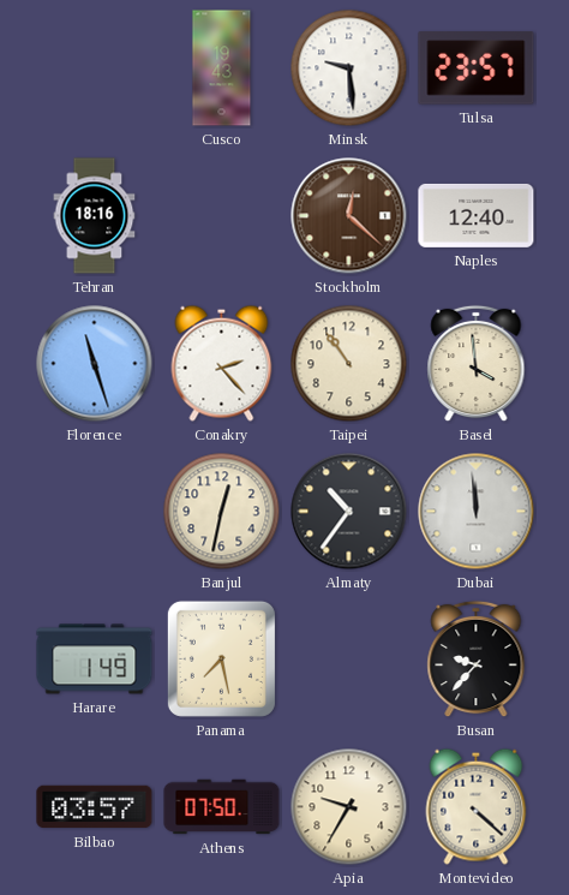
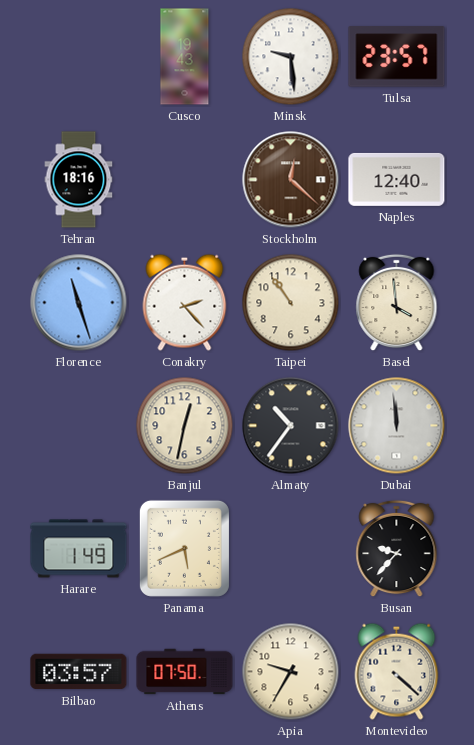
Panama: 7:28 -> 5:41
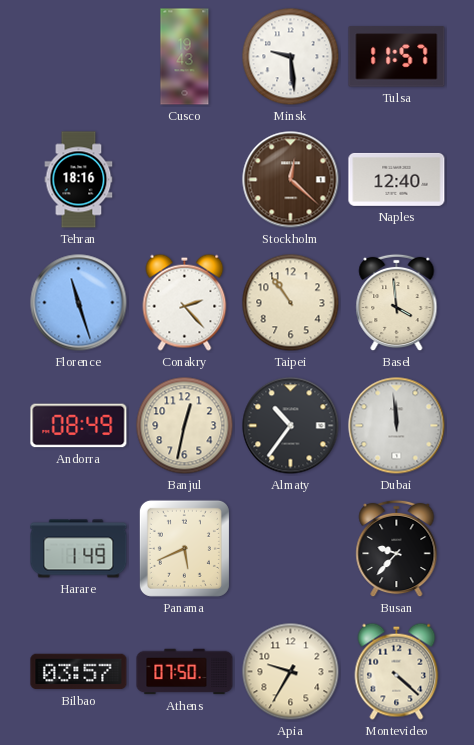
Tulsa: 23:57 -> 11:57
Andorra: none -> 08:49
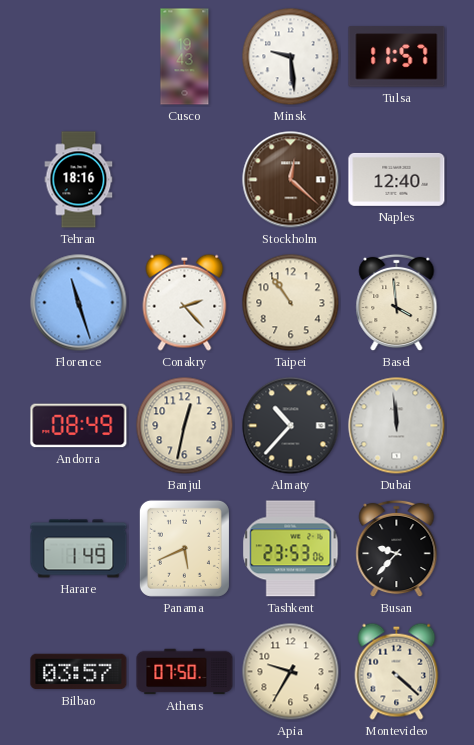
Almaty: 10:36 -> 10:37
Tashkent: none -> 23:53
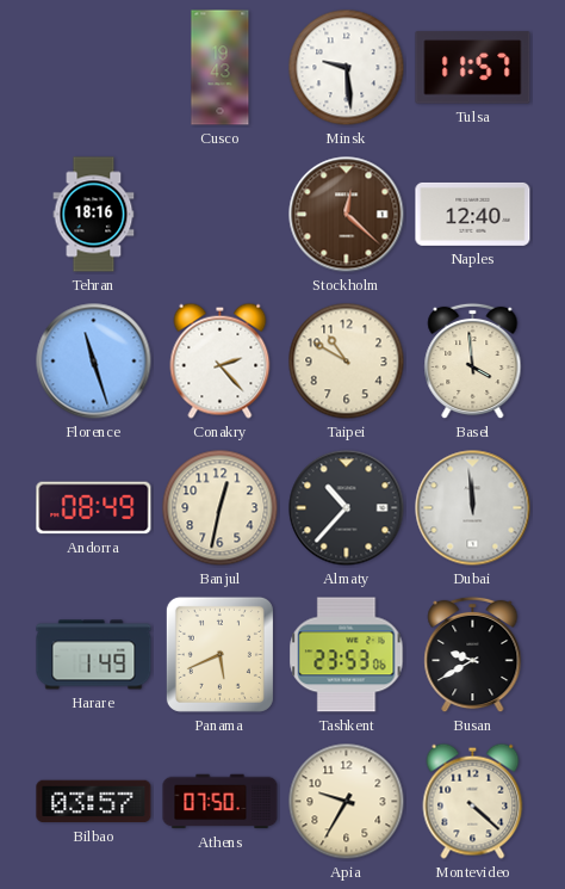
Taipei: 10:54 -> 10:50
Busan: 9:37 -> 9:40
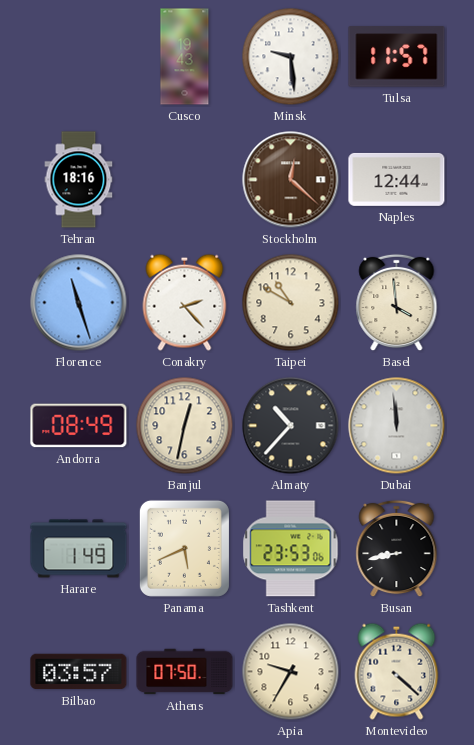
Naples: 12:40 -> 12:44
Busan: 9:40 -> 8:43
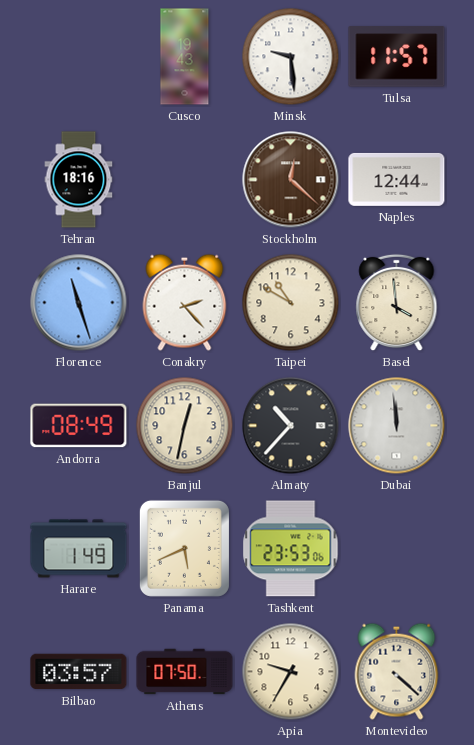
Busan: 8:43 -> none
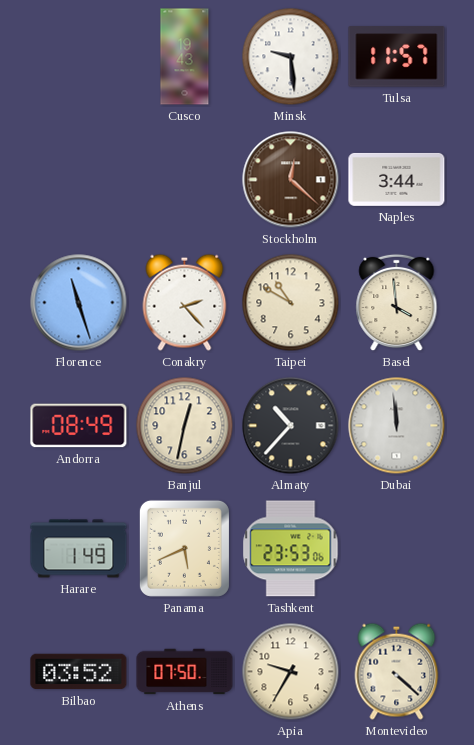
Tehran: 18:16 -> none
Naples: 12:44 -> 3:44
Bilbao: 03:57 -> 03:52
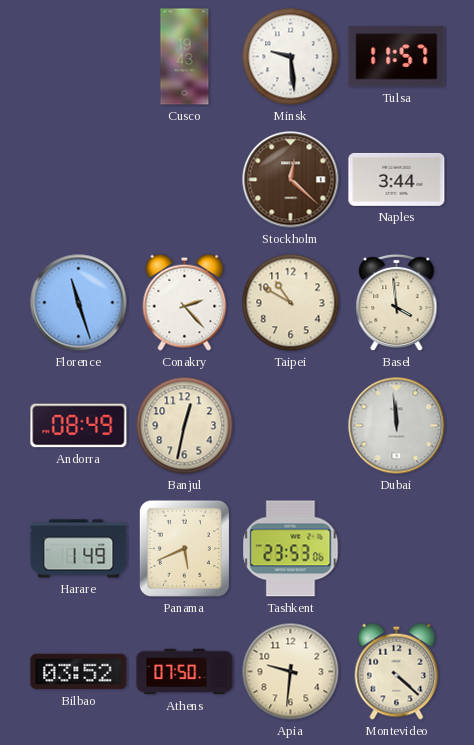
Almaty: 10:37 -> none
Apia: 9:35 -> 9:31
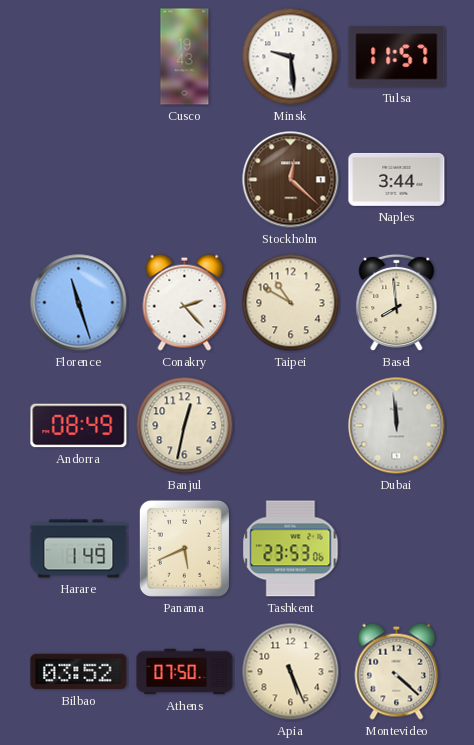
Basel: 3:59 -> 7:59
Apia: 9:31 -> 5:26
